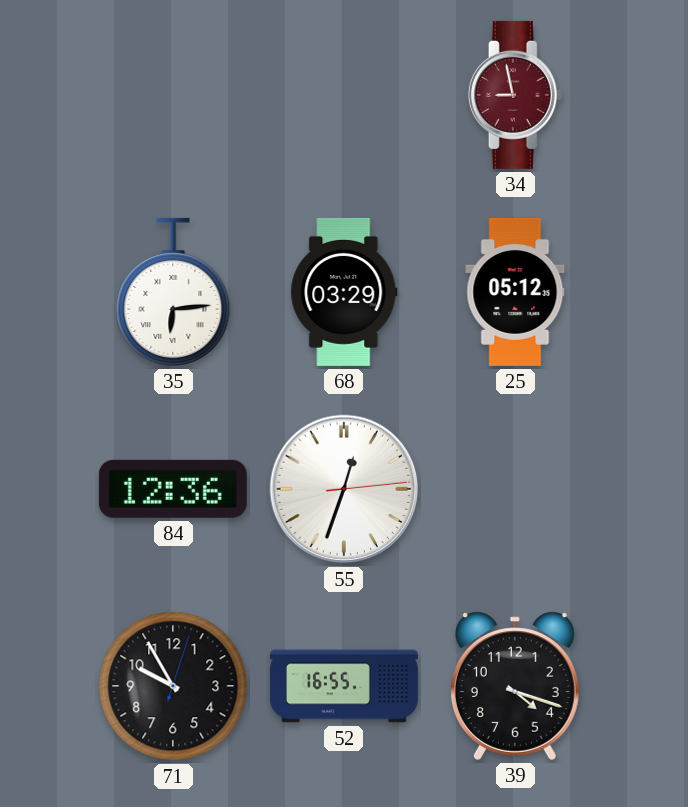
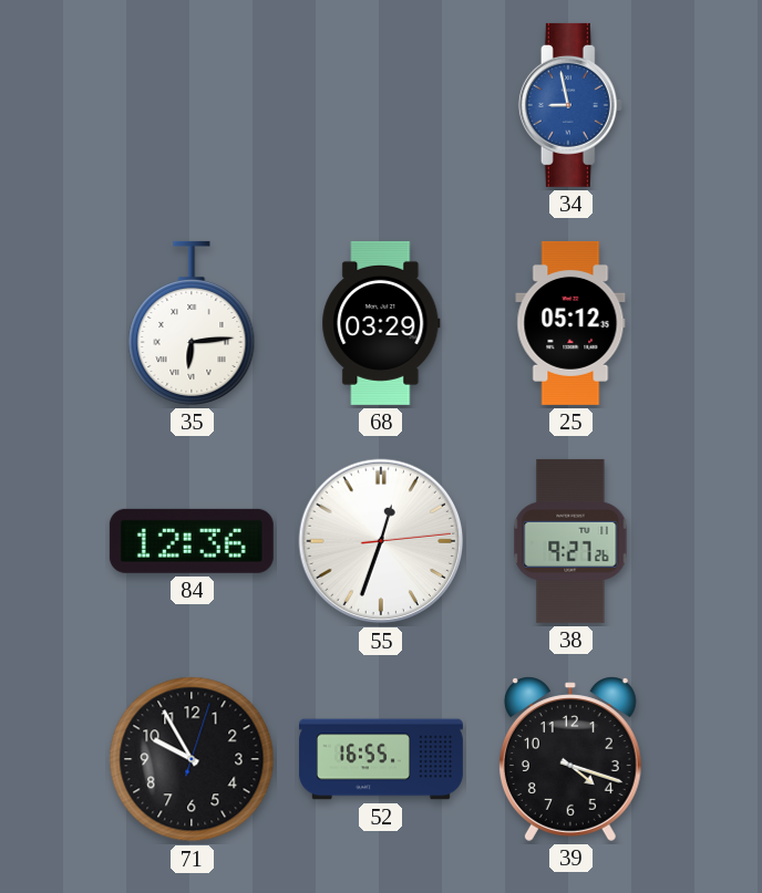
34 dial: burgundy -> blue
38: none -> 9:27
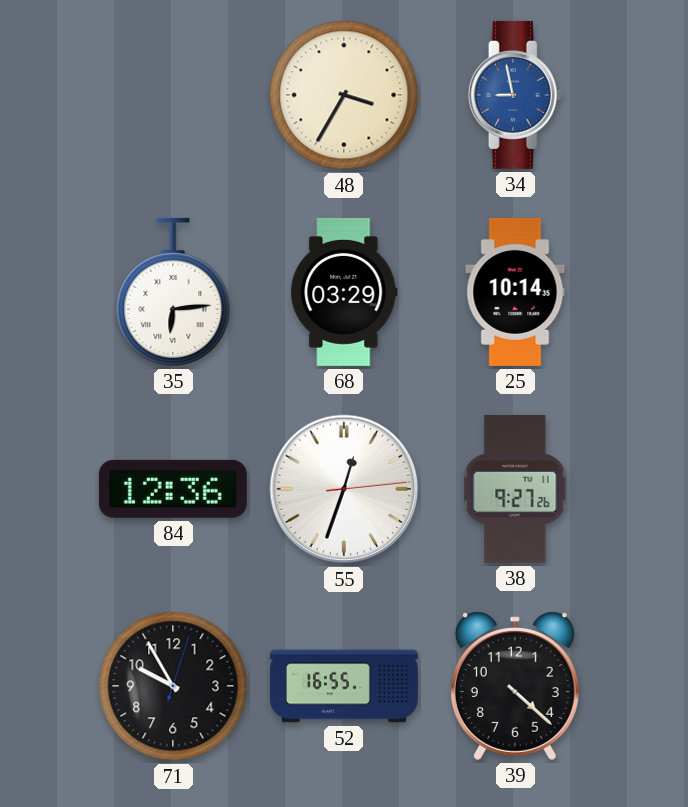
48: none -> 3:35
25: 05:12 -> 10:14
39: 4:18 -> 4:22
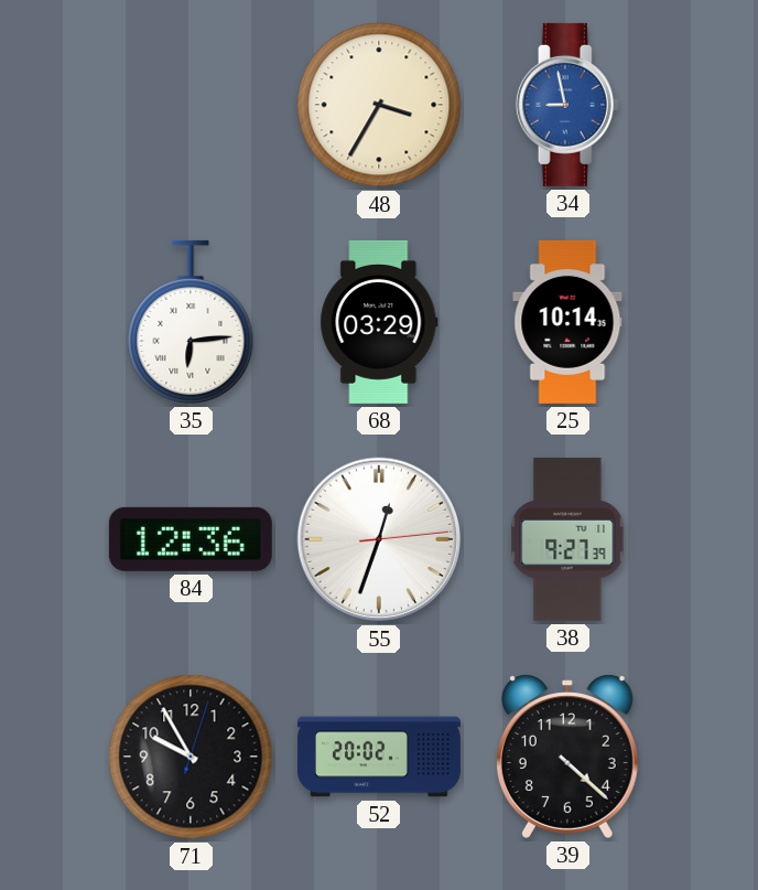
38: 9:27:26 -> 9:27:39
52: 16:55 -> 20:02
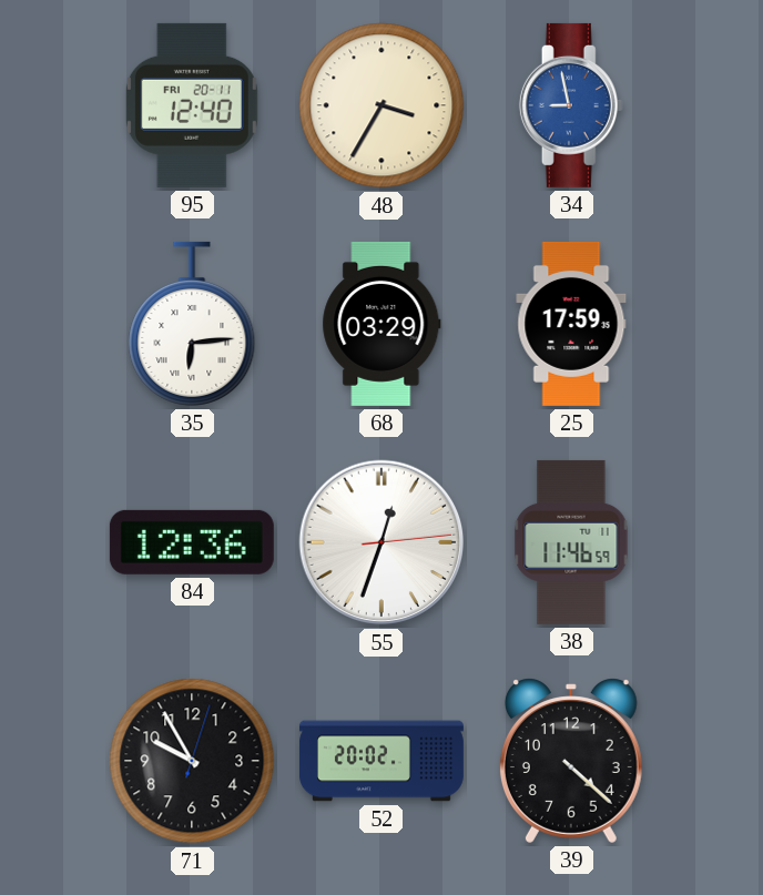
95: none -> 12:40
25: 10:14 -> 17:59
38: 9:27 -> 11:46
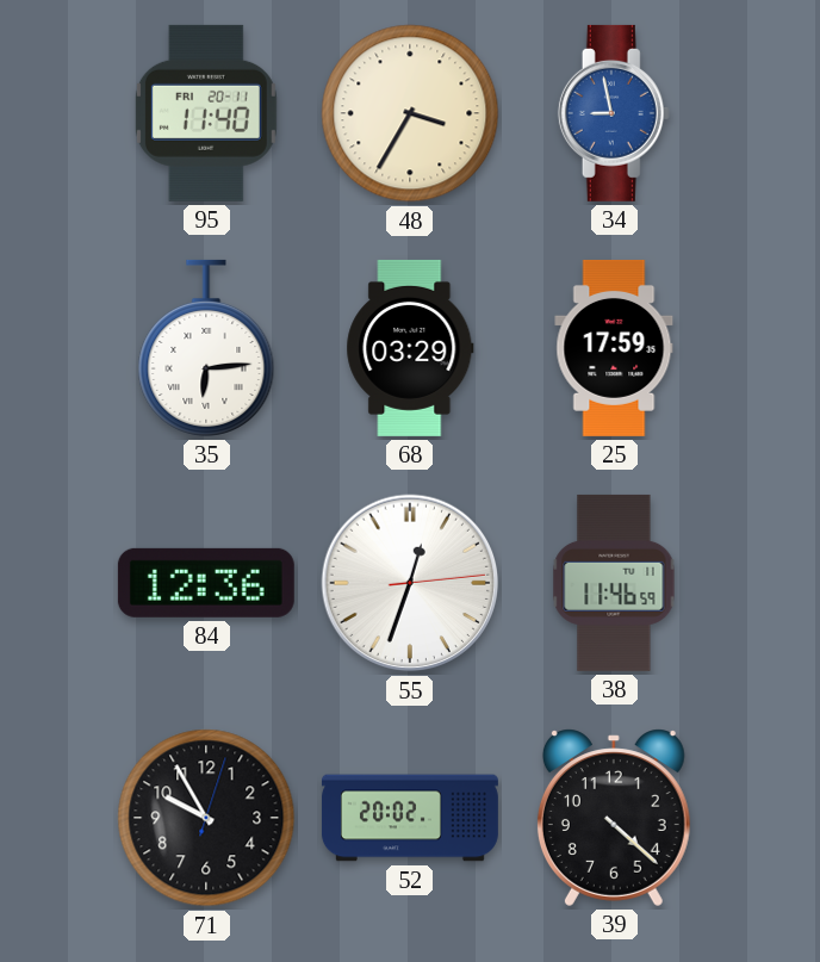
95: 12:40 -> 11:40
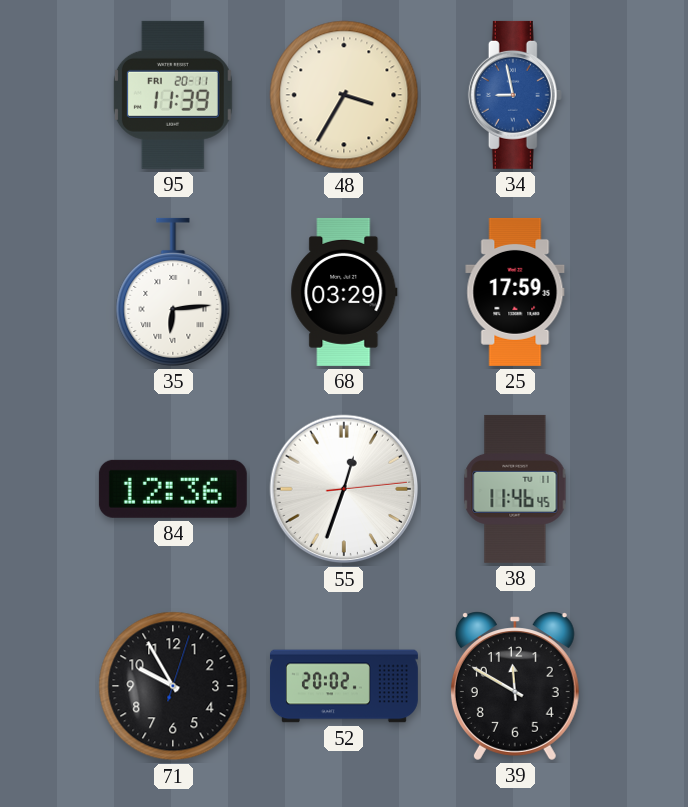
95: 11:40 -> 11:39
38: 11:46:59 -> 11:46:45
39: 4:22 -> 11:50
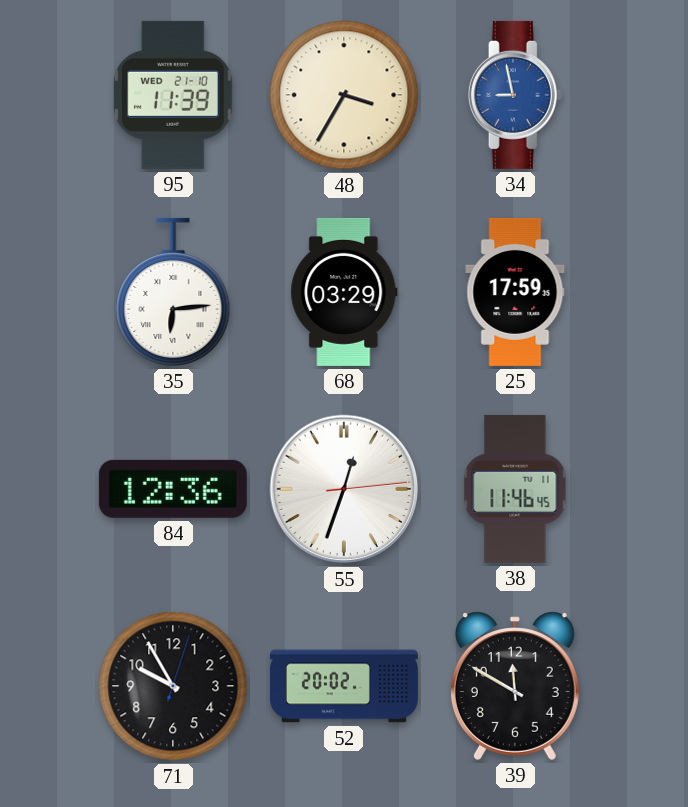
95 date: FRI 20-11 -> WED 21-10
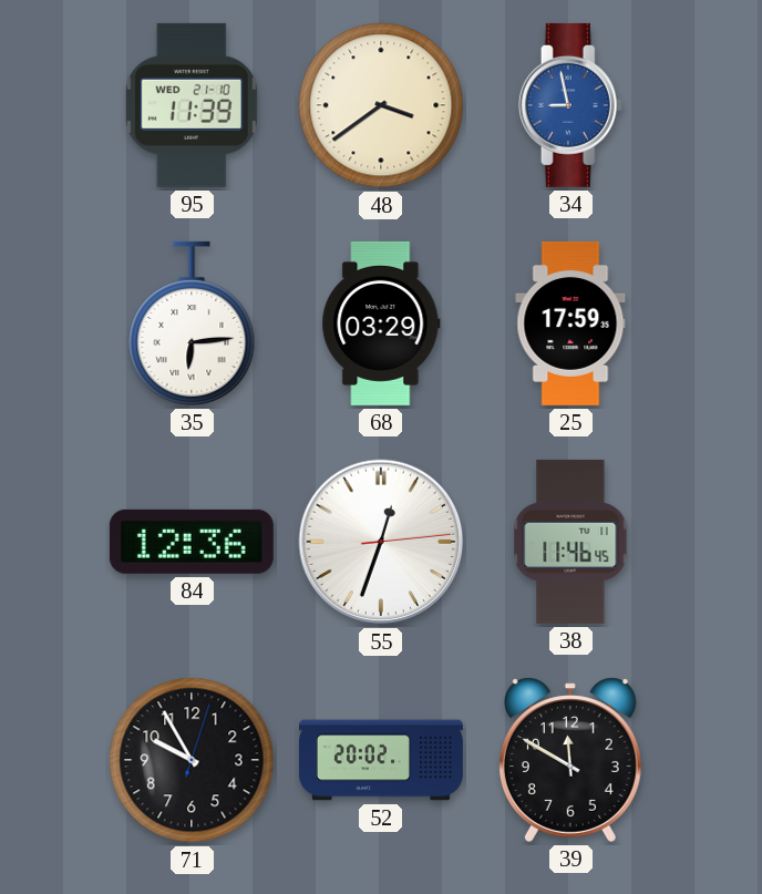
48: 3:35 -> 3:39
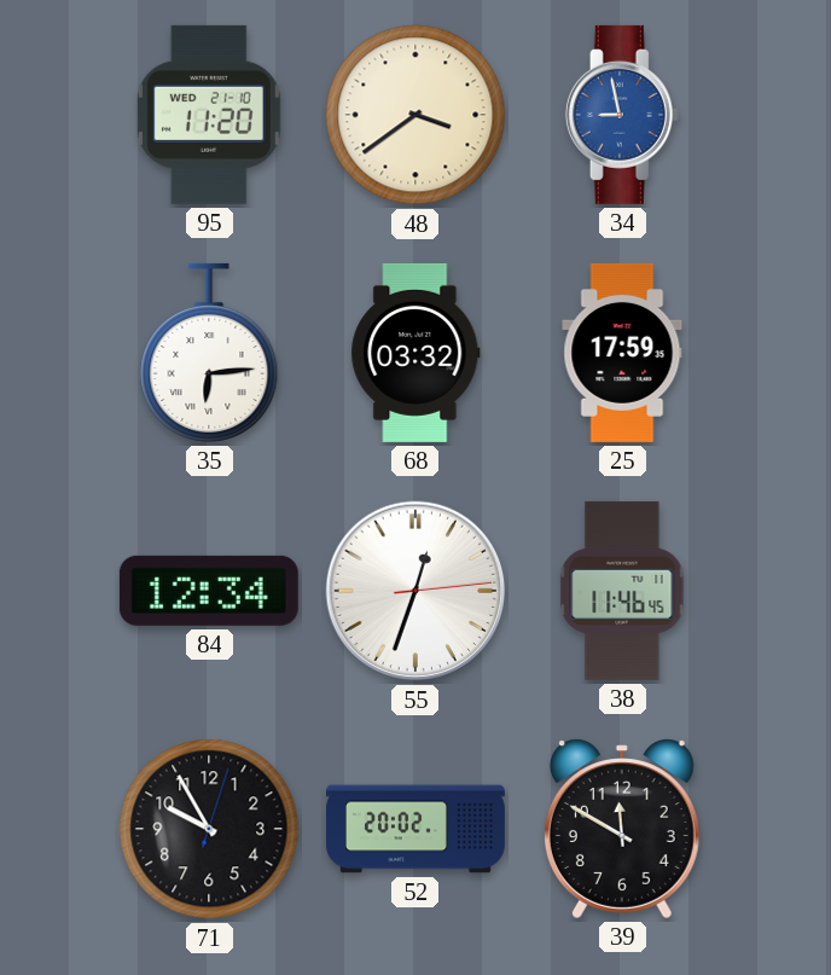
95: 11:39 -> 11:20
68: 03:29 -> 03:32
84: 12:36 -> 12:34
